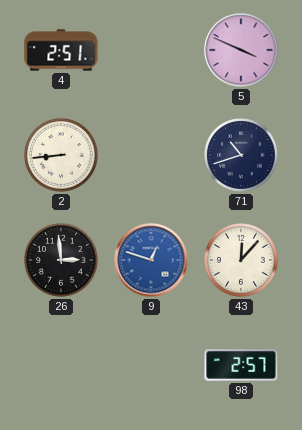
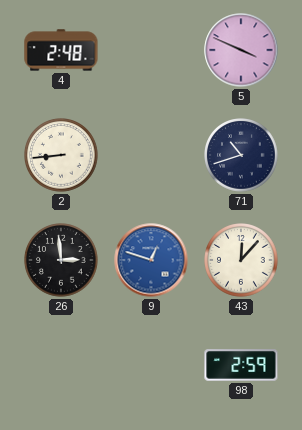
4: 2:51 -> 2:48
98: 2:57 -> 2:59
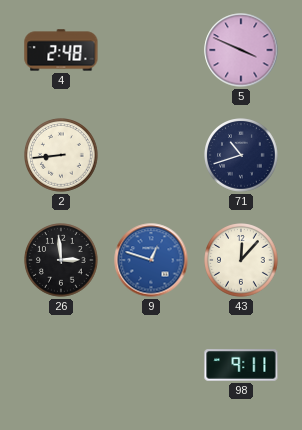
98: 2:59 -> 9:11
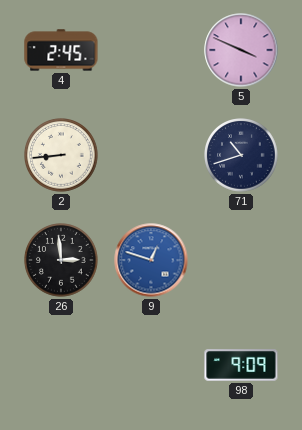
4: 2:48 -> 2:45
43: 12:07 -> none
98: 9:11 -> 9:09
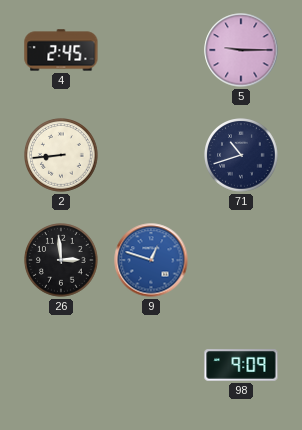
5: 3:49 -> 9:15
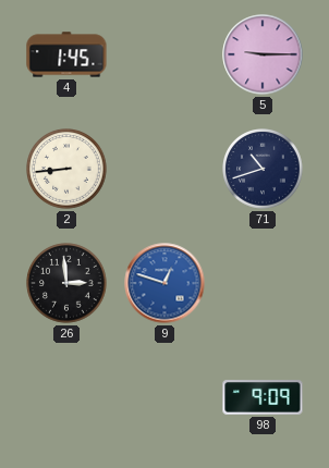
4: 2:45 -> 1:45
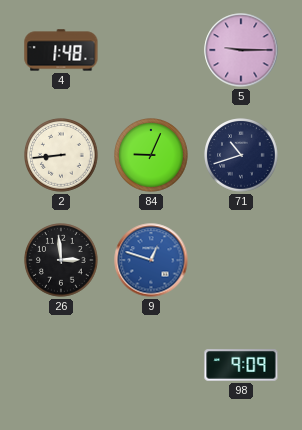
4: 1:45 -> 1:48
84: none -> 9:04
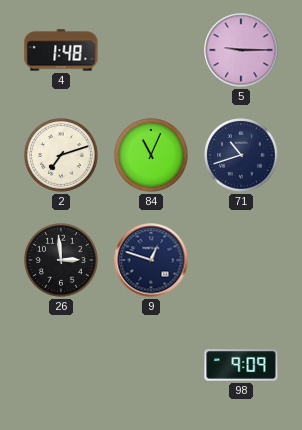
2: 8:44 -> 7:12
84: 9:04 -> 11:04
9 dial: blue -> navy
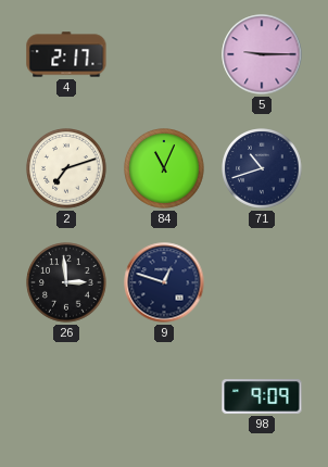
4: 1:48 -> 2:17
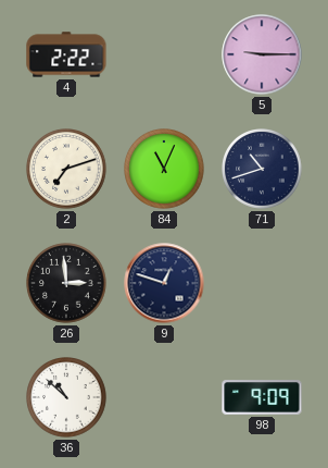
4: 2:17 -> 2:22
36: none -> 10:52
